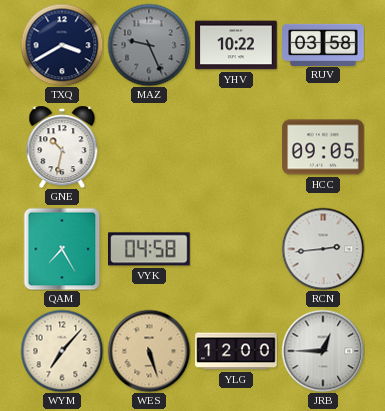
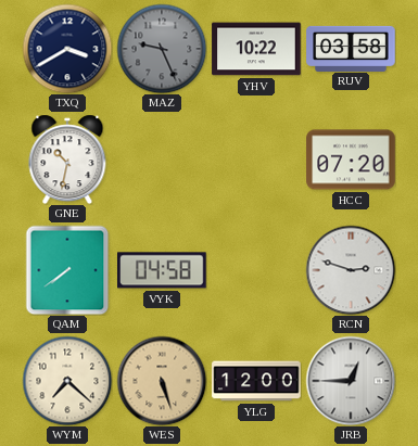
HCC: 09:05 -> 07:20
QAM: 7:25 -> 7:39
RCN: 2:44 -> 2:48
WYM: 7:07 -> 7:22
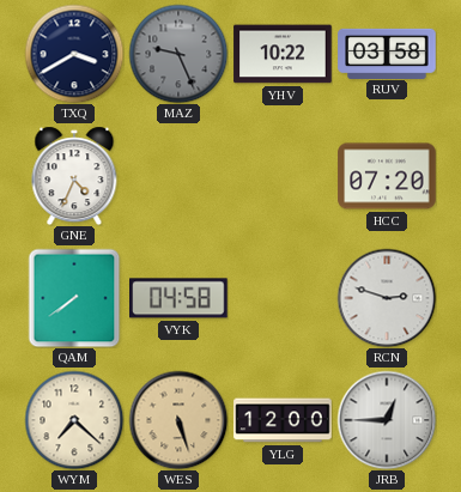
GNE: 10:32 -> 4:34
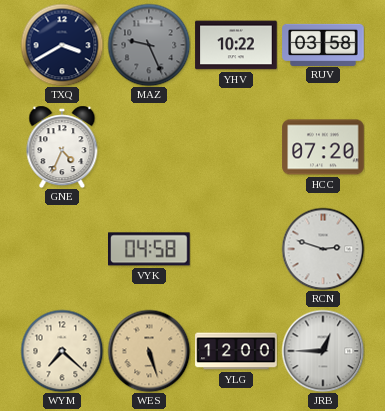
QAM: 7:39 -> none
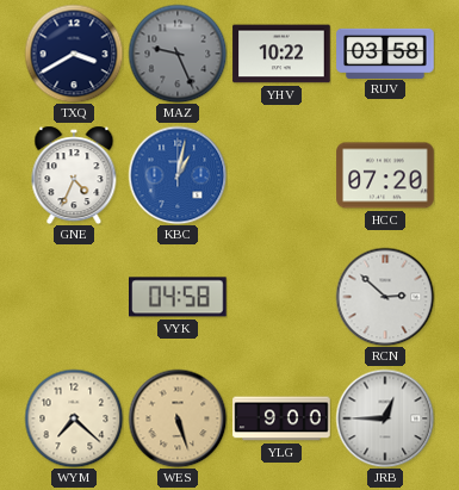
KBC: none -> 1:02
RCN: 2:48 -> 2:52
YLG: 12:00 -> 9:00
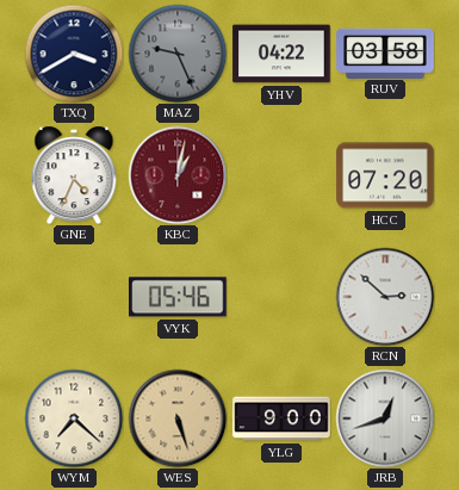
YHV: 10:22 -> 04:22
KBC dial: blue -> burgundy
VYK: 04:58 -> 05:46
JRB: 12:45 -> 12:42
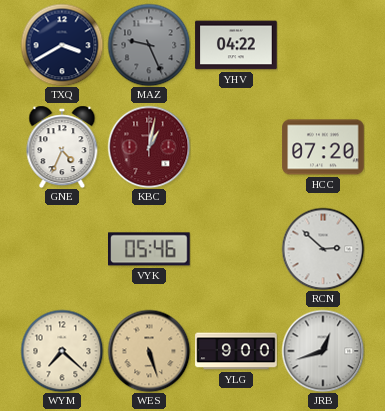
RUV: 03:58 -> none
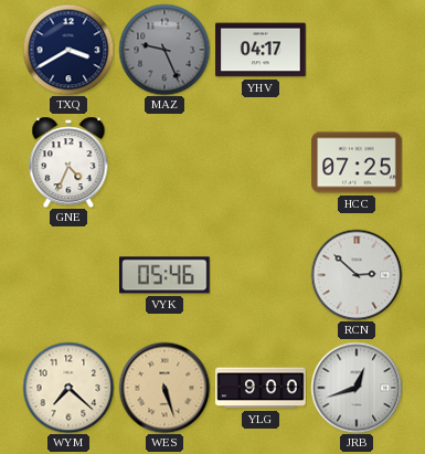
YHV: 04:22 -> 04:17
KBC: 1:02 -> none
HCC: 07:20 -> 07:25
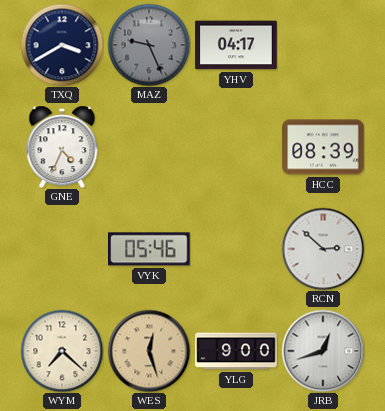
HCC: 07:25 -> 08:39
WES: 5:27 -> 12:27
